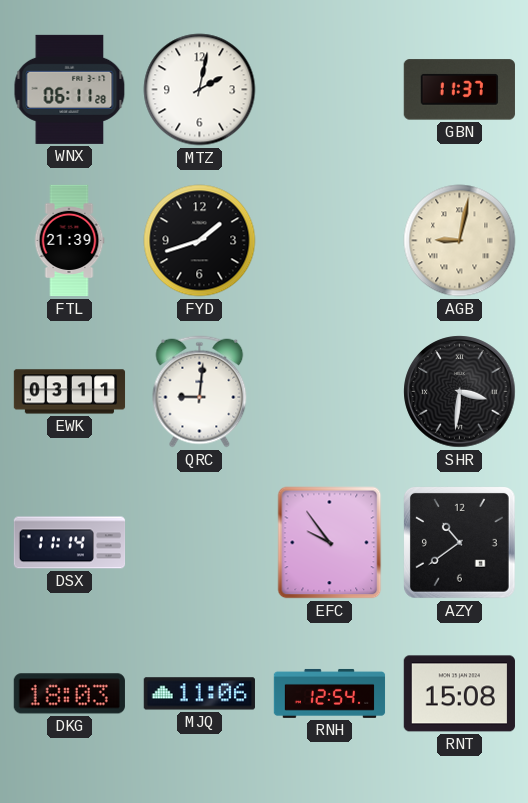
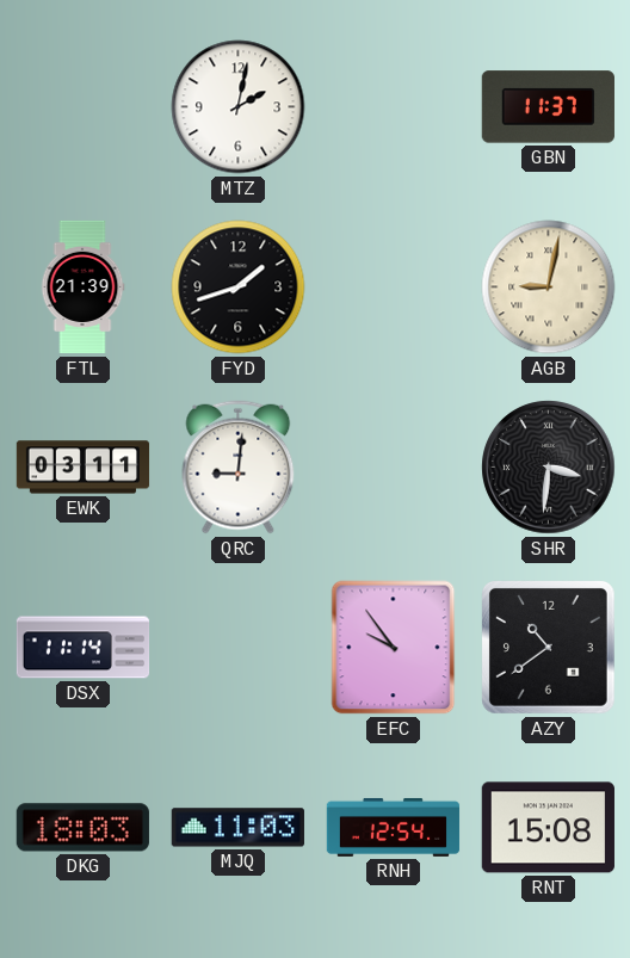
WNX: 06:11 -> none
MJQ: 11:06 -> 11:03
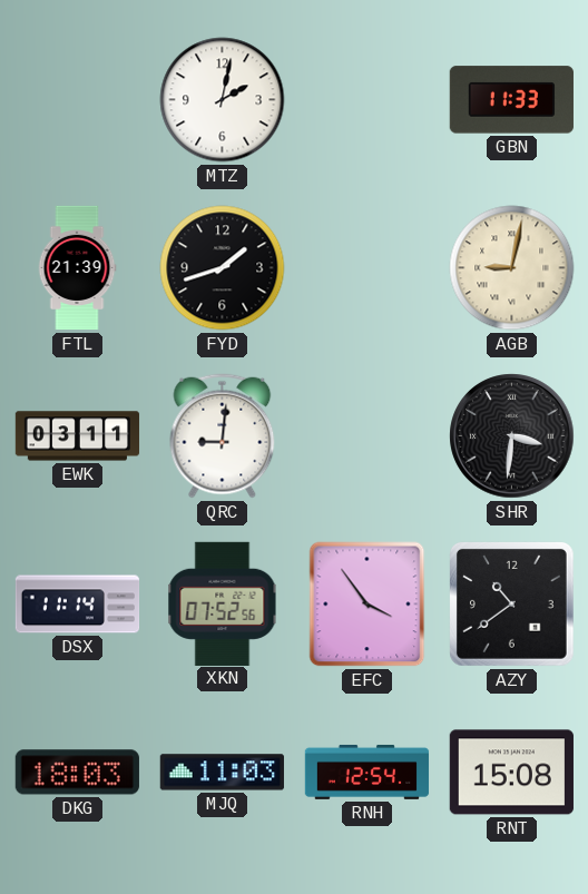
GBN: 11:37 -> 11:33
XKN: none -> 07:52
EFC: 9:54 -> 3:54
